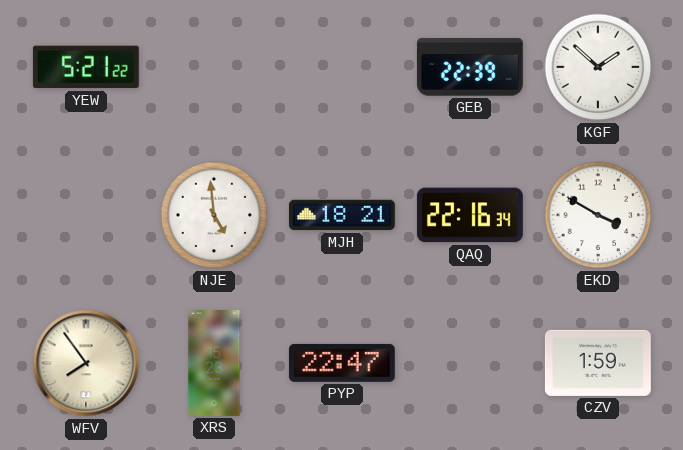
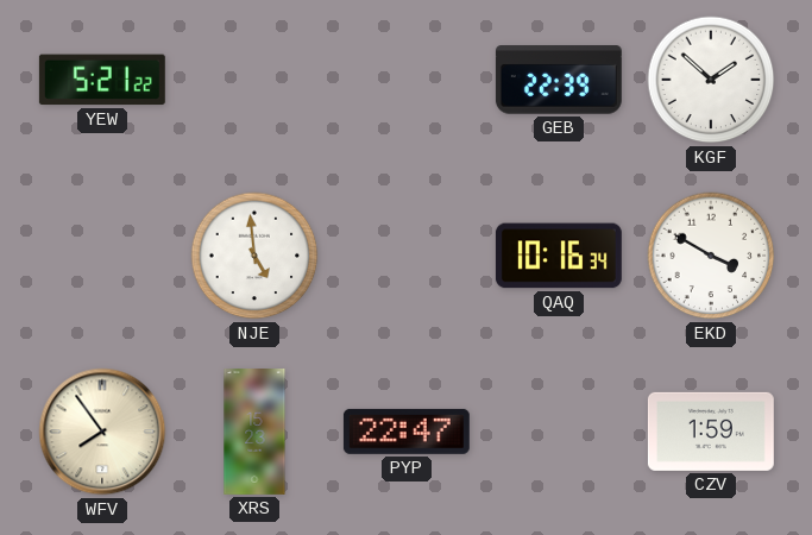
MJH: 18:21 -> none
QAQ: 22:16 -> 10:16
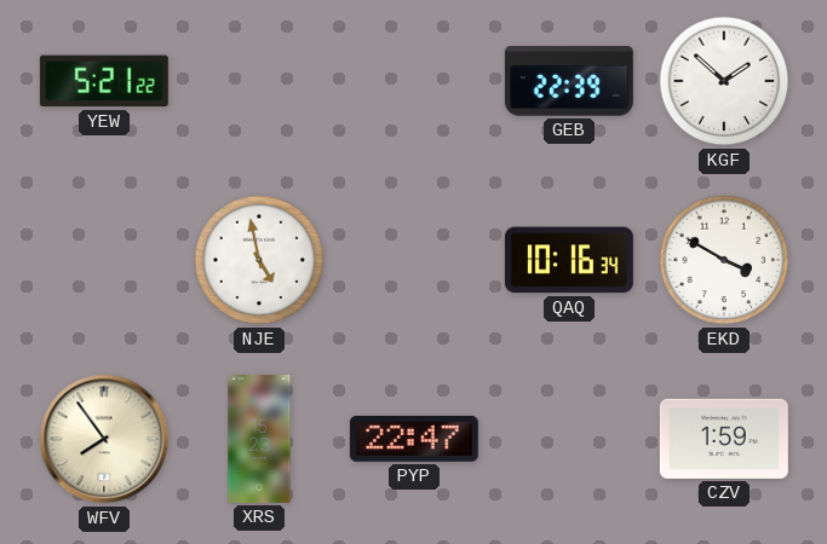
NJE: 4:59 -> 4:58
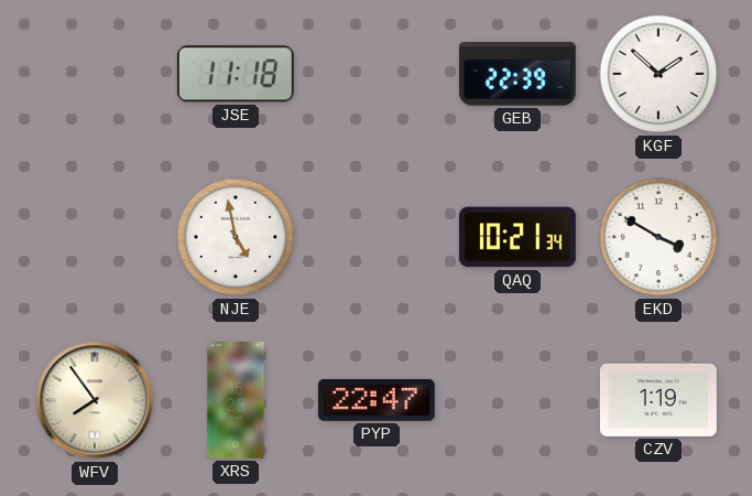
YEW: 5:21 -> none
JSE: none -> 11:18
QAQ: 10:16 -> 10:21
CZV: 1:59 -> 1:19
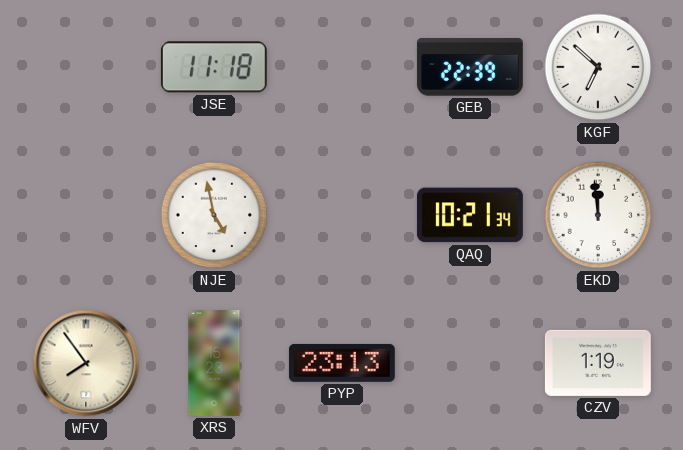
KGF: 1:52 -> 6:52
EKD: 3:50 -> 11:59
PYP: 22:47 -> 23:13
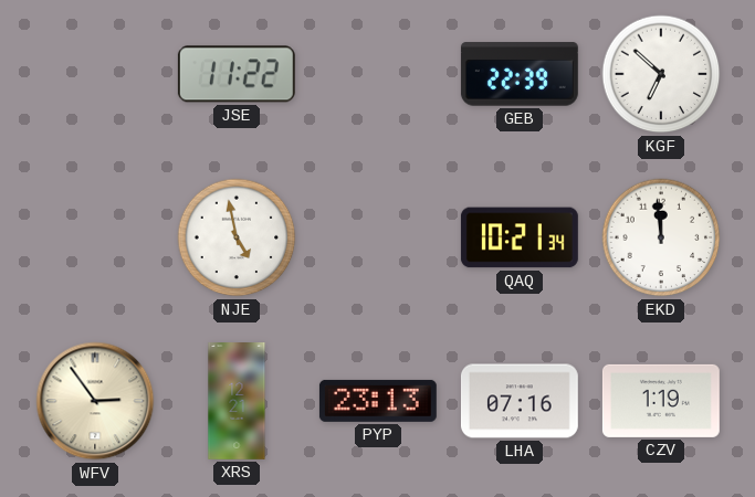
JSE: 11:18 -> 11:22
WFV: 7:54 -> 2:54
XRS: 15:23 -> 12:21
LHA: none -> 07:16
